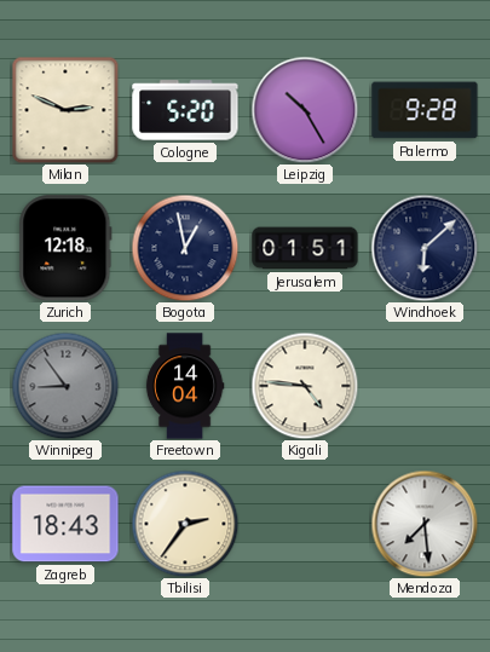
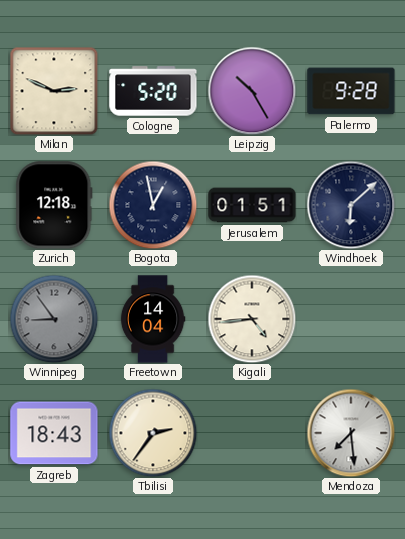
Kigali: 4:46 -> 4:44
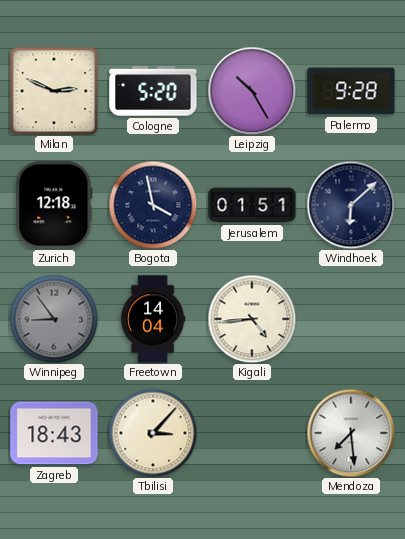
Bogota: 12:58 -> 3:58
Tbilisi: 2:36 -> 3:07
